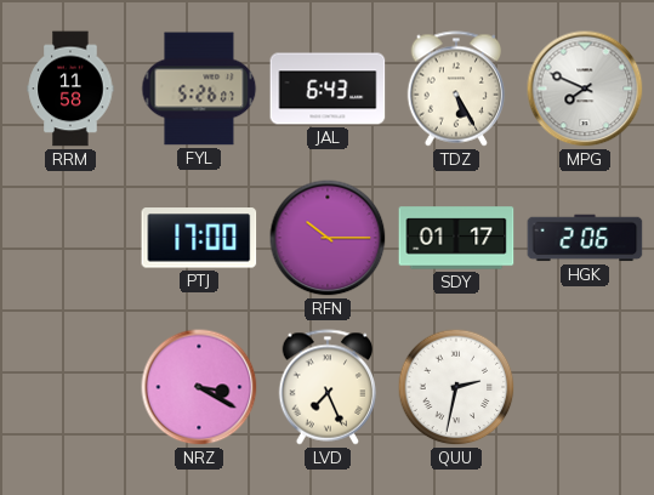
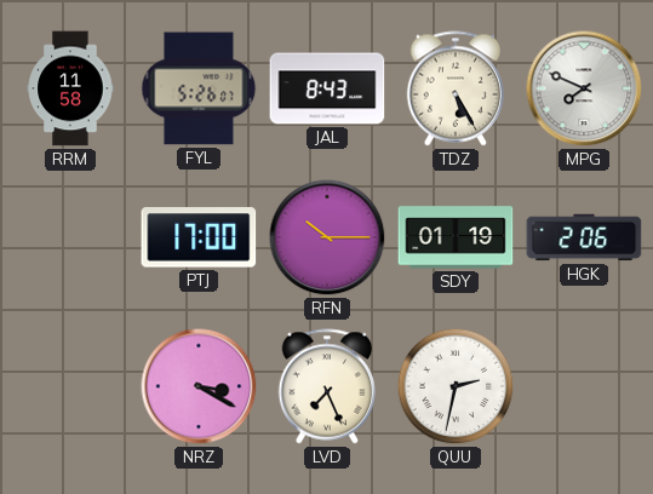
JAL: 6:43 -> 8:43
SDY: 01:17 -> 01:19
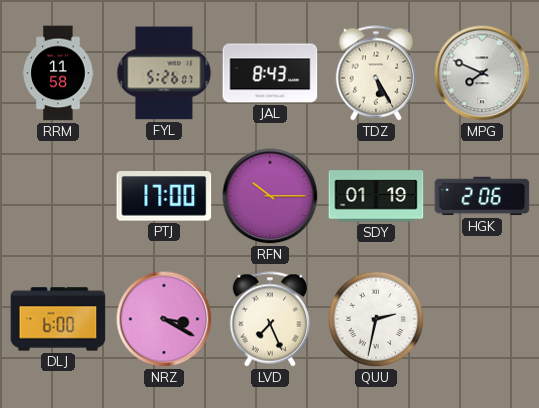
DLJ: none -> 6:00
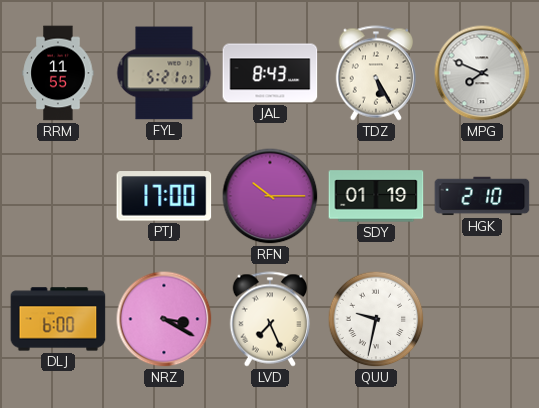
RRM: 11:58 -> 11:55
FYL: 5:26 -> 5:21
HGK: 2:06 -> 2:10
QUU: 2:32 -> 9:32
